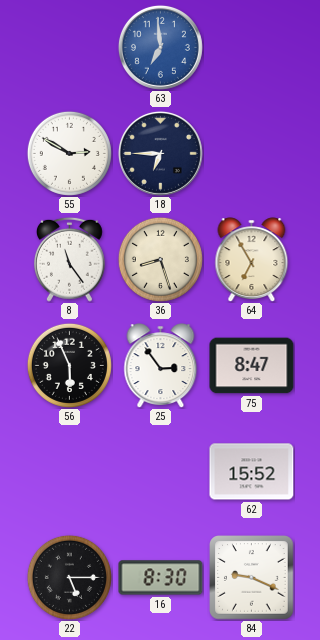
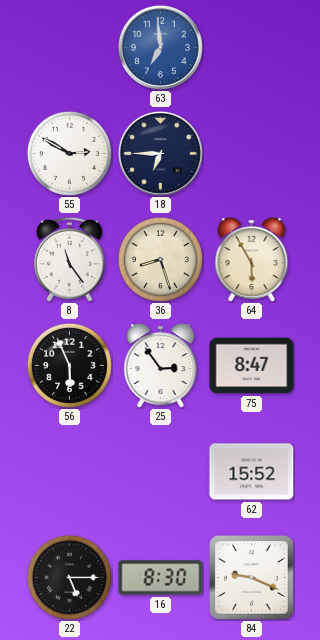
64: 6:55 -> 5:55
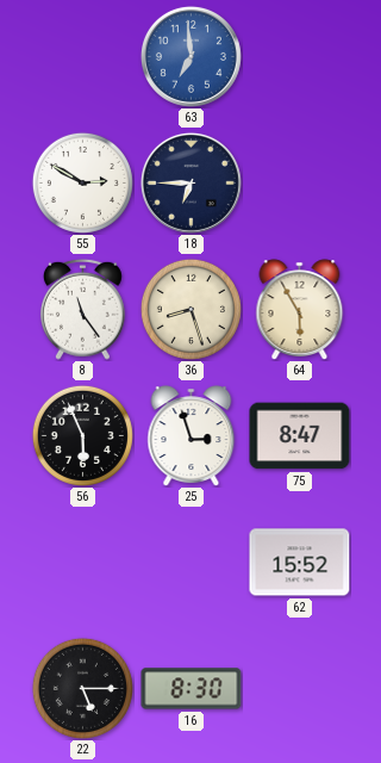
25: 2:54 -> 2:57
84: 9:19 -> none
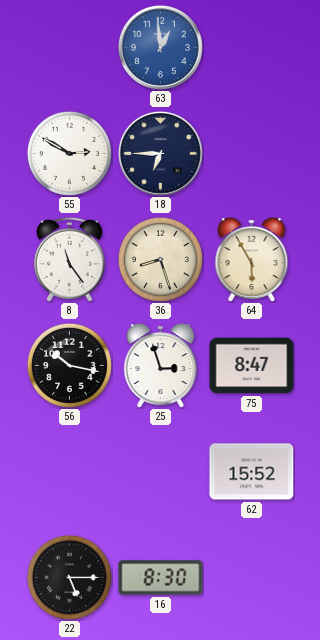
63: 6:59 -> 12:59
56: 5:56 -> 10:17
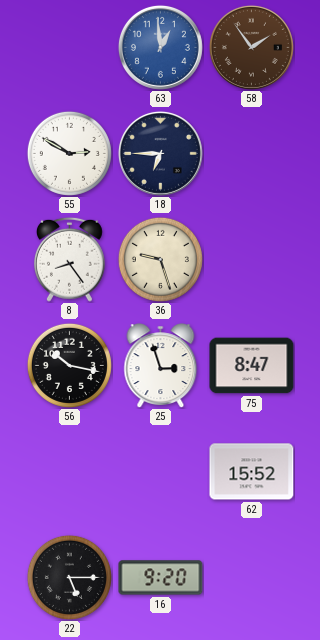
58: none -> 1:54
8: 11:24 -> 8:24
36: 8:27 -> 9:27
64: 5:55 -> none
16: 8:30 -> 9:20
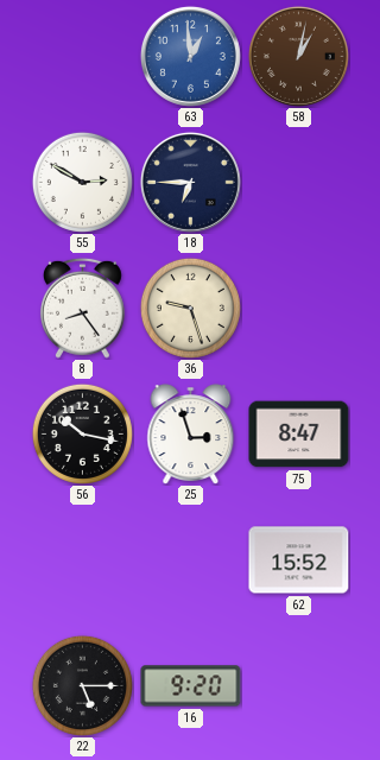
58: 1:54 -> 1:02
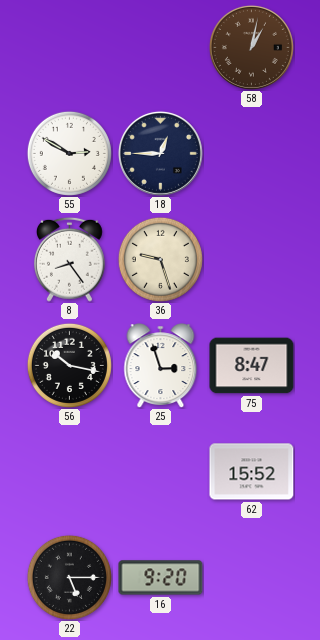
63: 12:59 -> none
18: 6:45 -> 12:45
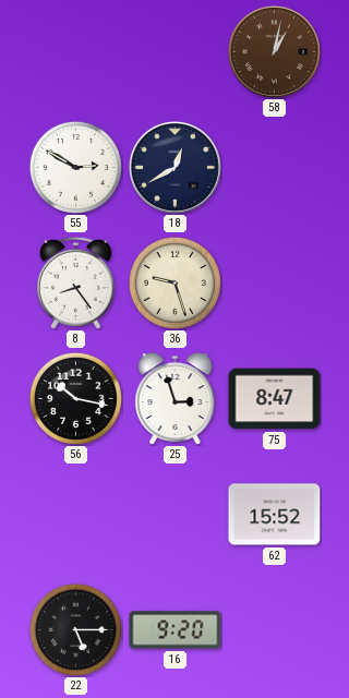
18: 12:45 -> 12:40
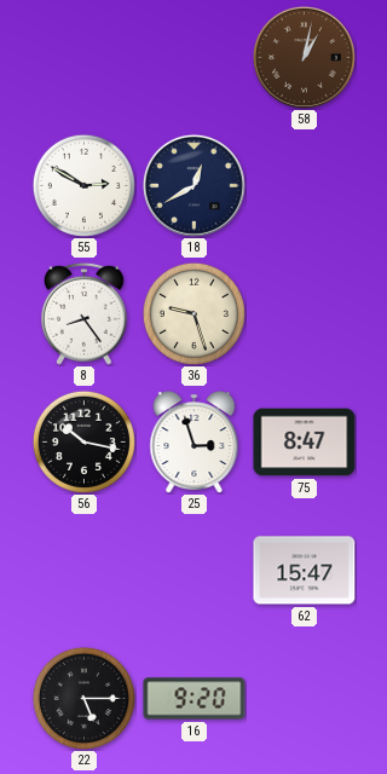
62: 15:52 -> 15:47
